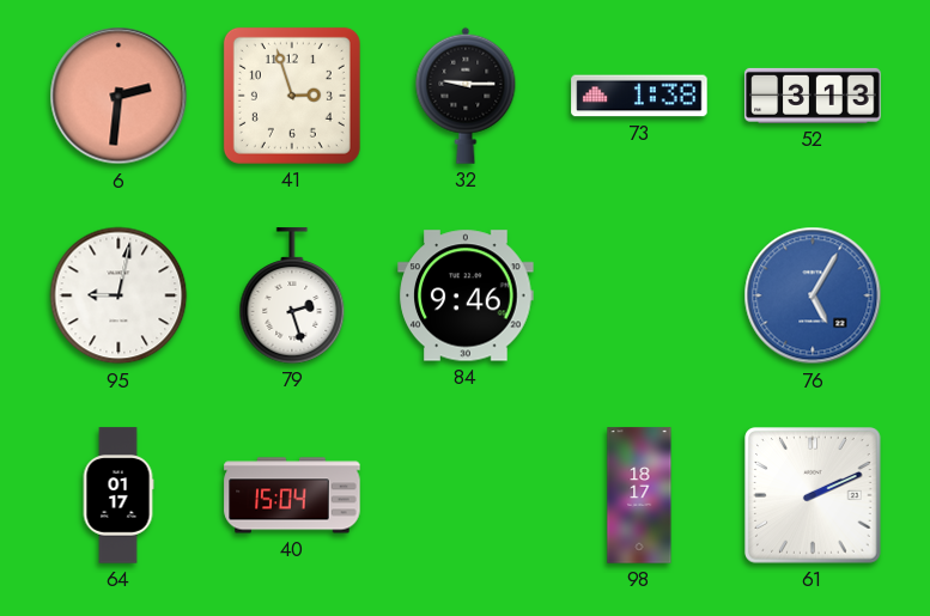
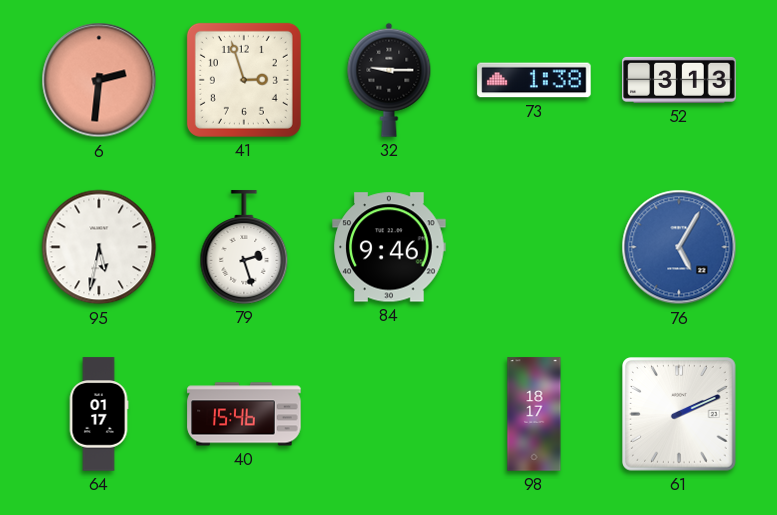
95: 9:02 -> 5:32
40: 15:04 -> 15:46
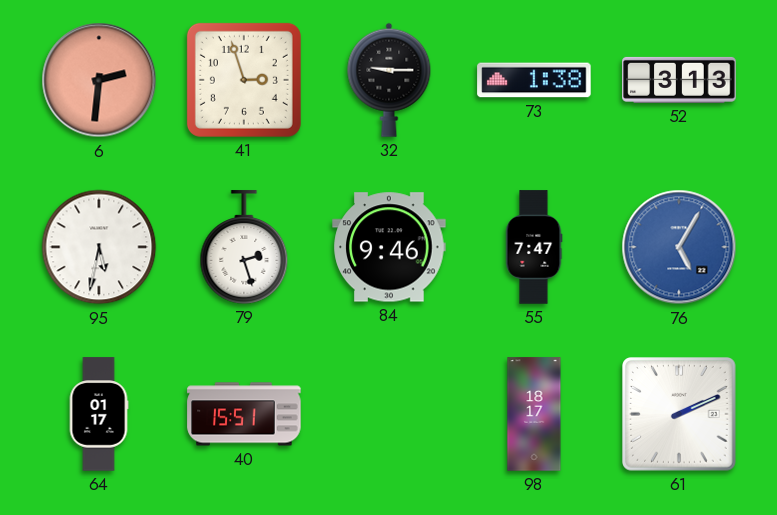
55: none -> 7:47
40: 15:46 -> 15:51
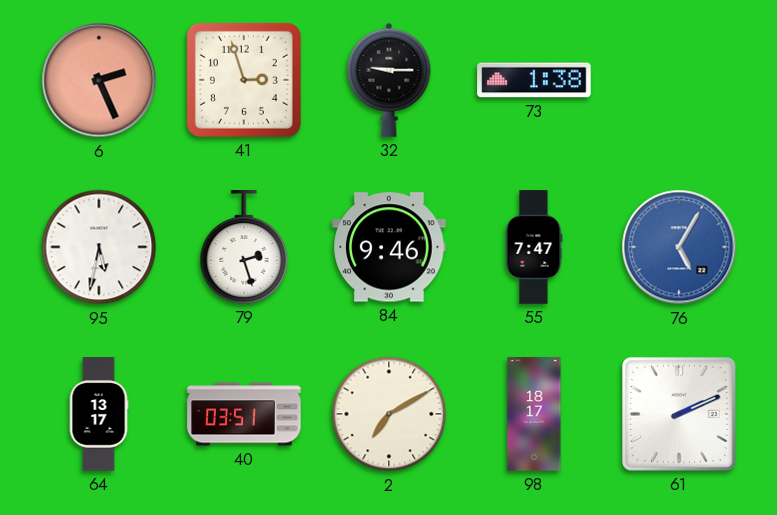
6: 2:31 -> 2:26
52: 3:13 -> none
64: 01:17 -> 13:17
40: 15:51 -> 03:51
2: none -> 7:10
